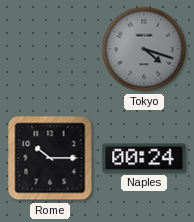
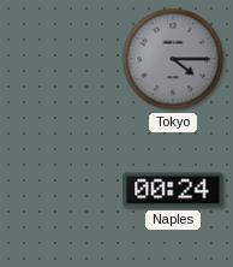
Tokyo: 4:18 -> 4:15
Rome: 10:15 -> none
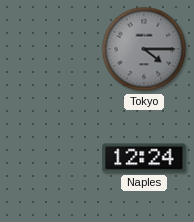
Naples: 00:24 -> 12:24
